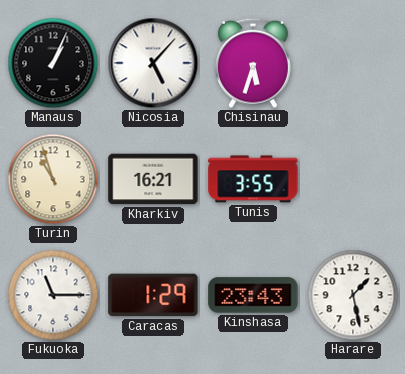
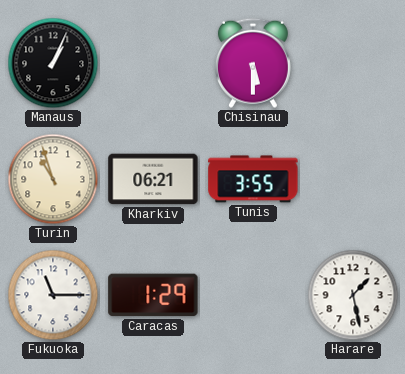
Nicosia: 5:07 -> none
Chisinau: 5:33 -> 5:30
Kharkiv: 16:21 -> 06:21
Kinshasa: 23:43 -> none
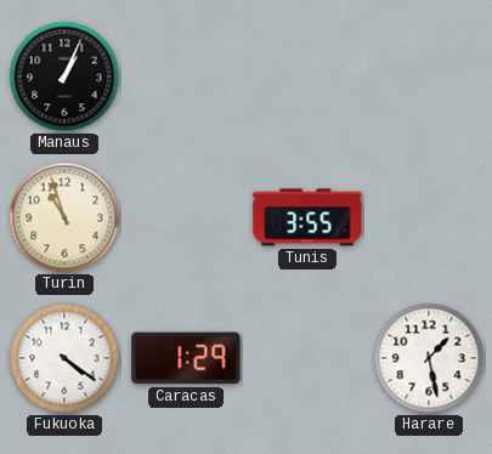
Chisinau: 5:30 -> none
Kharkiv: 06:21 -> none
Fukuoka: 11:15 -> 4:21
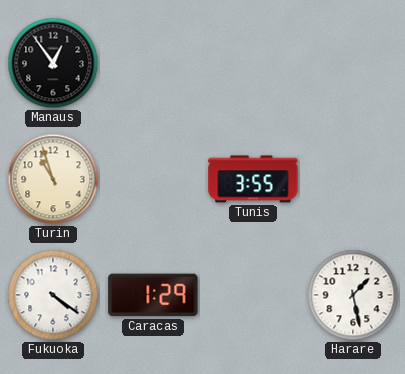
Manaus: 1:04 -> 12:54
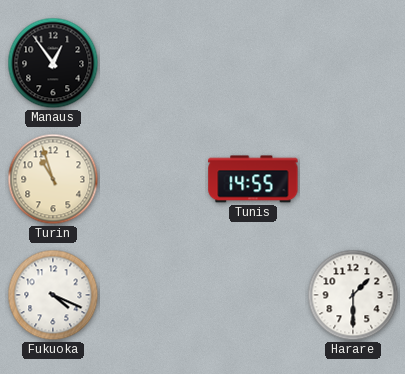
Tunis: 3:55 -> 14:55
Fukuoka: 4:21 -> 4:19
Caracas: 1:29 -> none
Harare: 1:28 -> 1:30
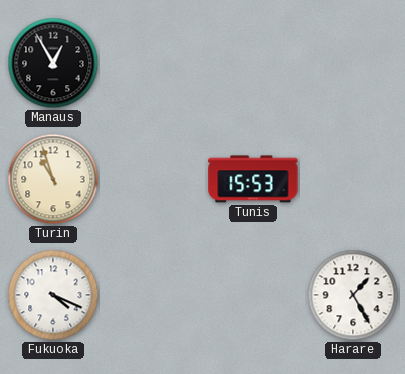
Manaus: 12:54 -> 12:55
Tunis: 14:55 -> 15:53
Harare: 1:30 -> 1:25
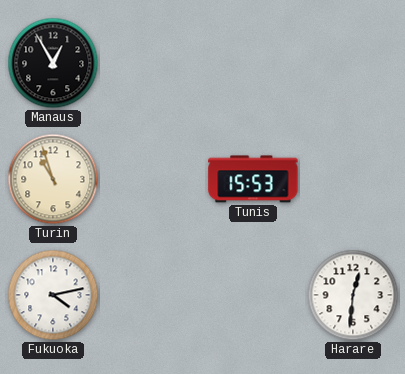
Fukuoka: 4:19 -> 4:13
Harare: 1:25 -> 12:31
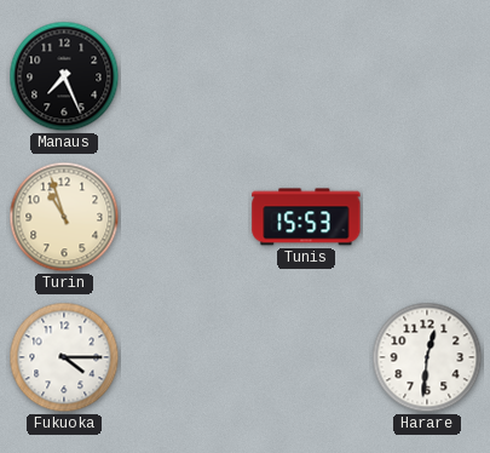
Manaus: 12:55 -> 7:26
Fukuoka: 4:13 -> 4:15
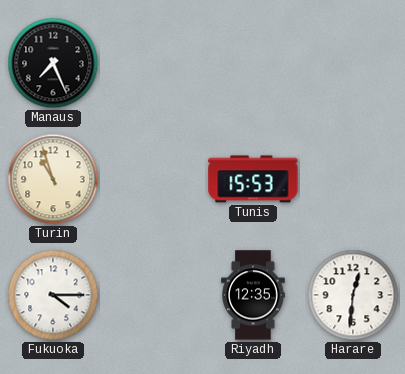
Riyadh: none -> 12:35
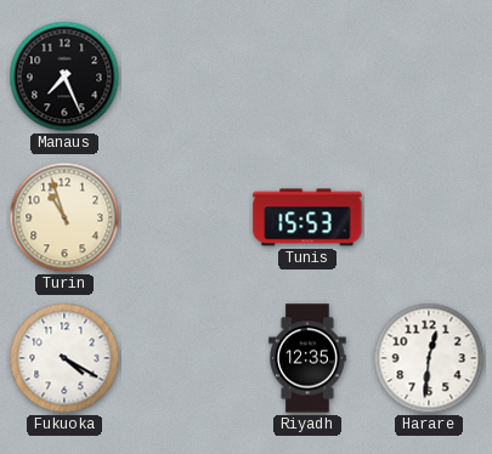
Fukuoka: 4:15 -> 4:20
